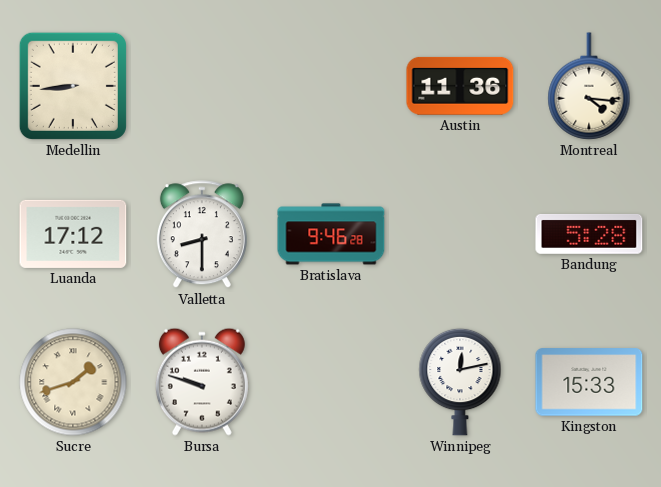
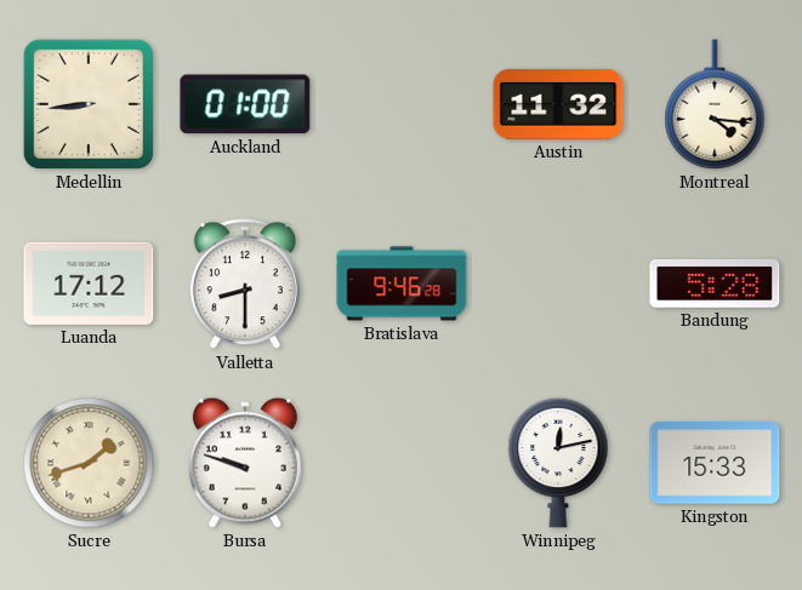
Auckland: none -> 01:00
Austin: 11:36 -> 11:32
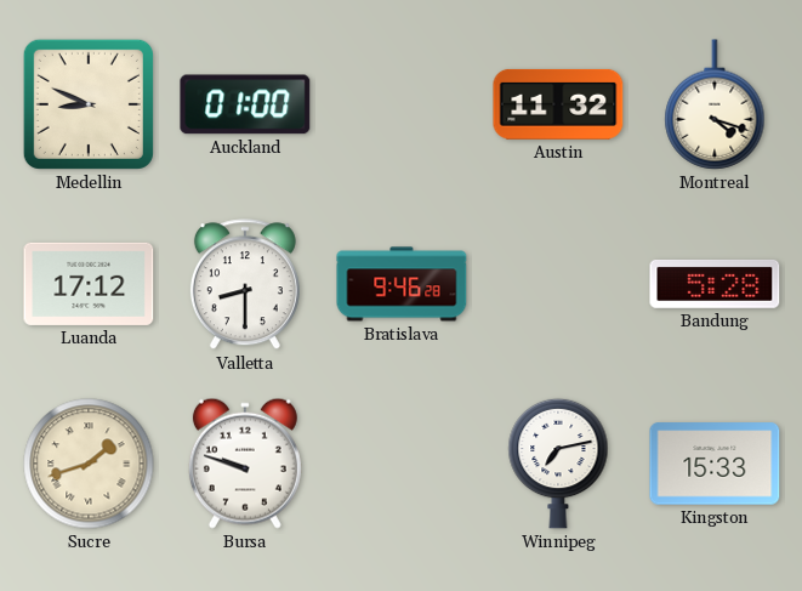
Medellin: 8:44 -> 8:49
Montreal: 4:16 -> 4:18
Winnipeg: 12:13 -> 7:13
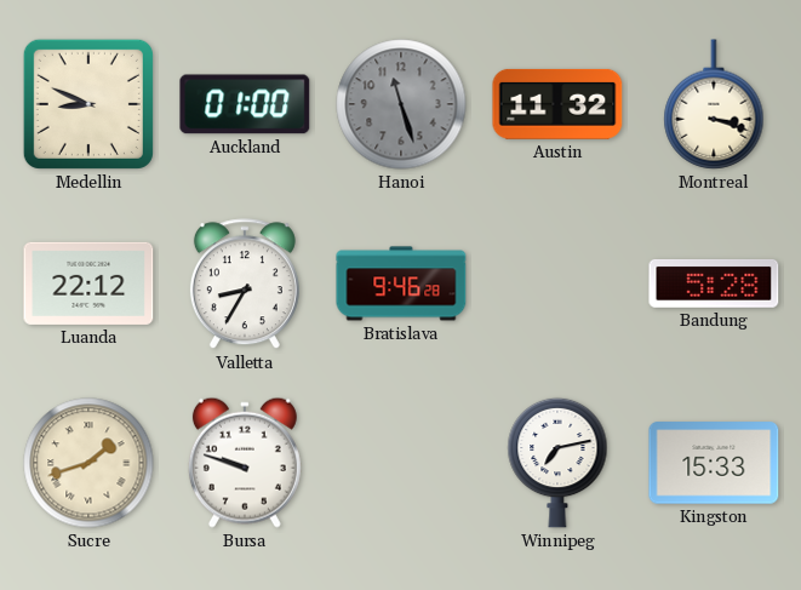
Hanoi: none -> 11:27
Montreal: 4:18 -> 3:18
Luanda: 17:12 -> 22:12
Valletta: 8:30 -> 8:35
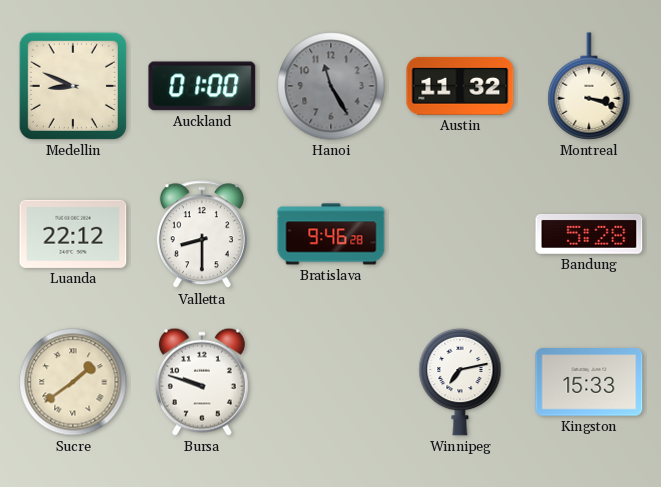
Hanoi: 11:27 -> 11:25
Valletta: 8:35 -> 8:30
Sucre: 1:42 -> 1:39
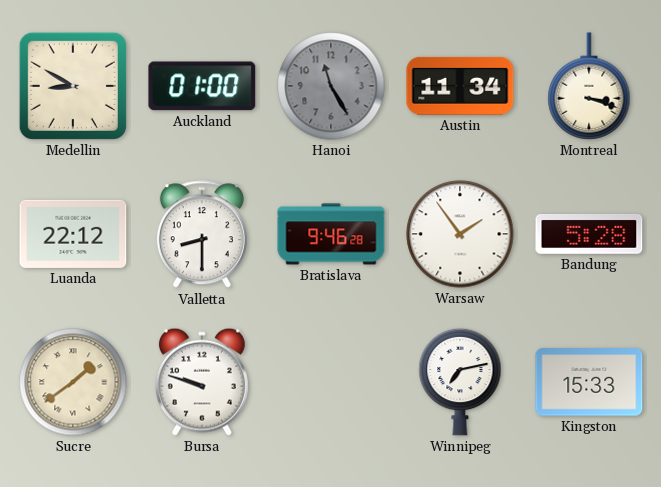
Medellin: 8:49 -> 8:50
Austin: 11:32 -> 11:34
Warsaw: none -> 1:54
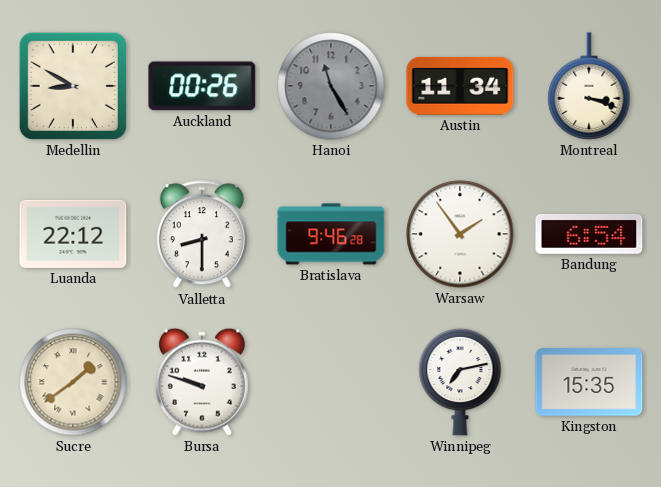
Auckland: 01:00 -> 00:26
Bandung: 5:28 -> 6:54
Kingston: 15:33 -> 15:35
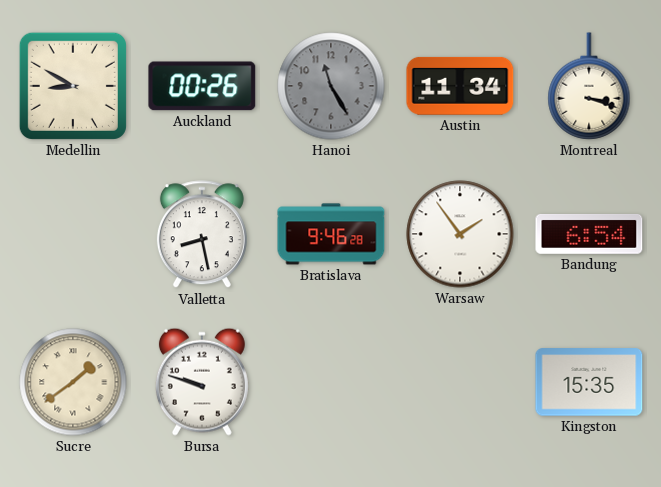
Luanda: 22:12 -> none
Valletta: 8:30 -> 8:28
Winnipeg: 7:13 -> none
